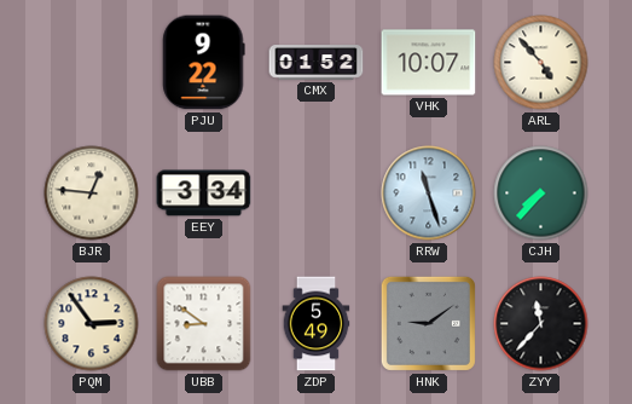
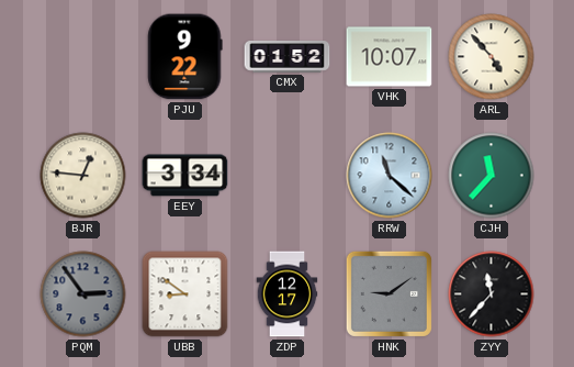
RRW: 11:27 -> 11:22
CJH: 7:37 -> 11:37
PQM dial: cream -> grey
ZDP: 5:49 -> 12:17
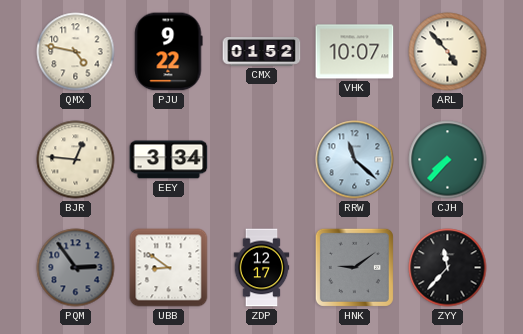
QMX: none -> 4:47
CJH: 11:37 -> 7:37
